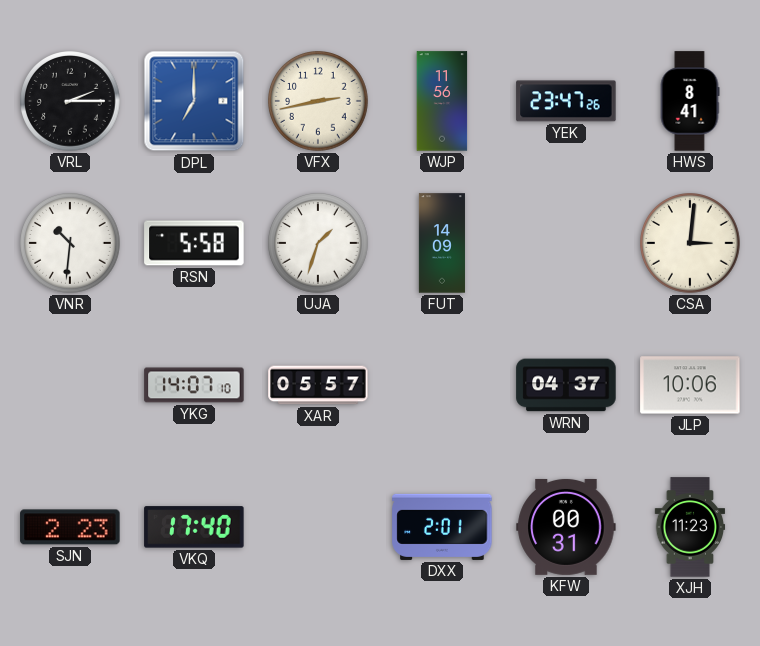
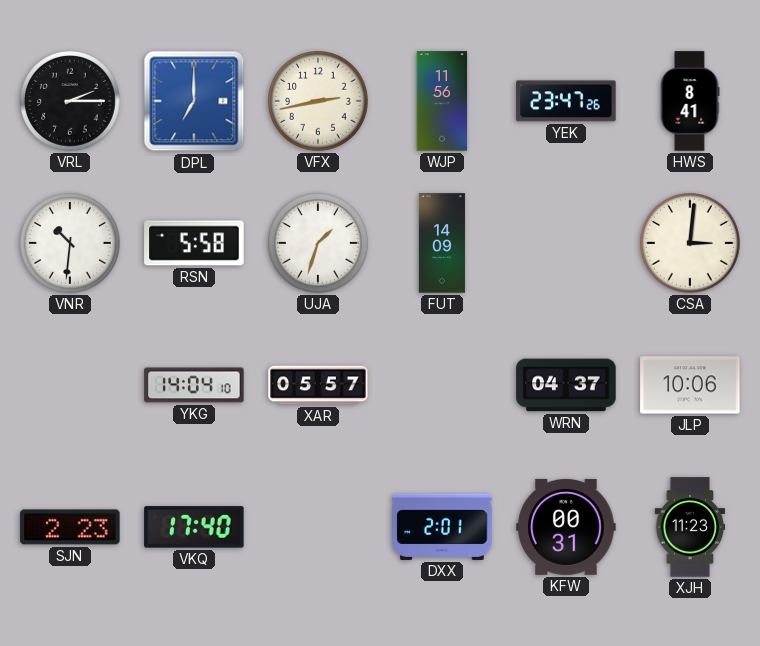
YKG: 14:07 -> 14:04
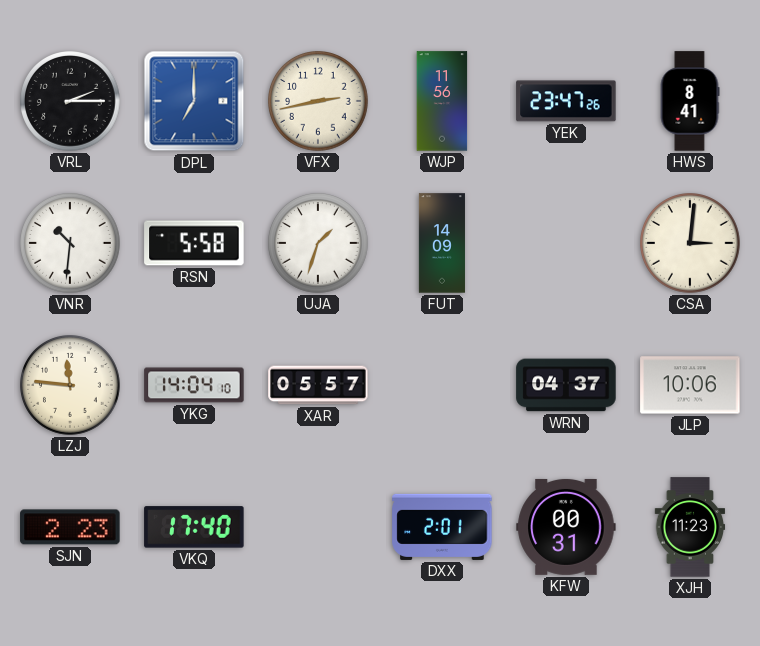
LZJ: none -> 11:46
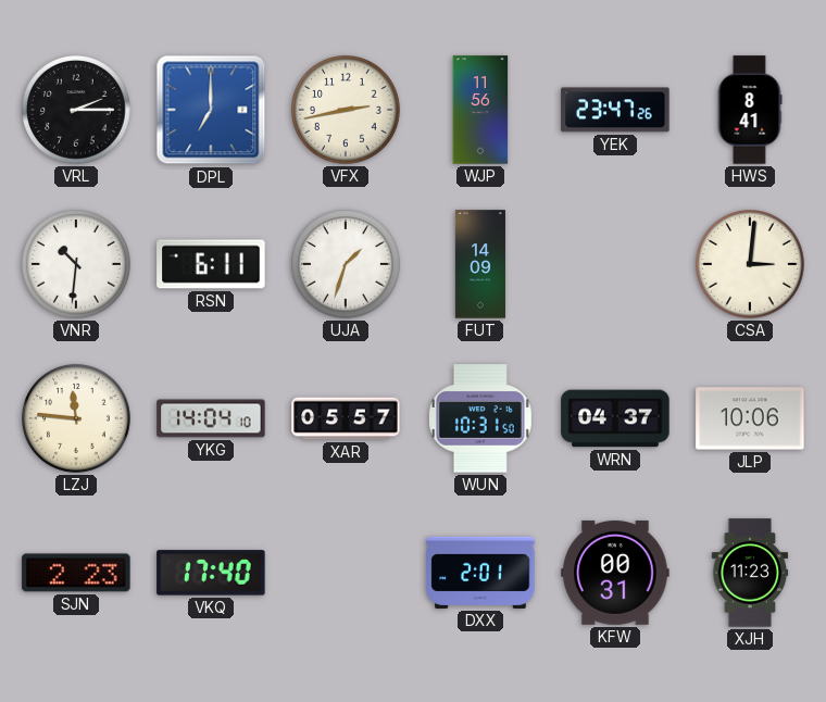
RSN: 5:58 -> 6:11
WUN: none -> 10:31
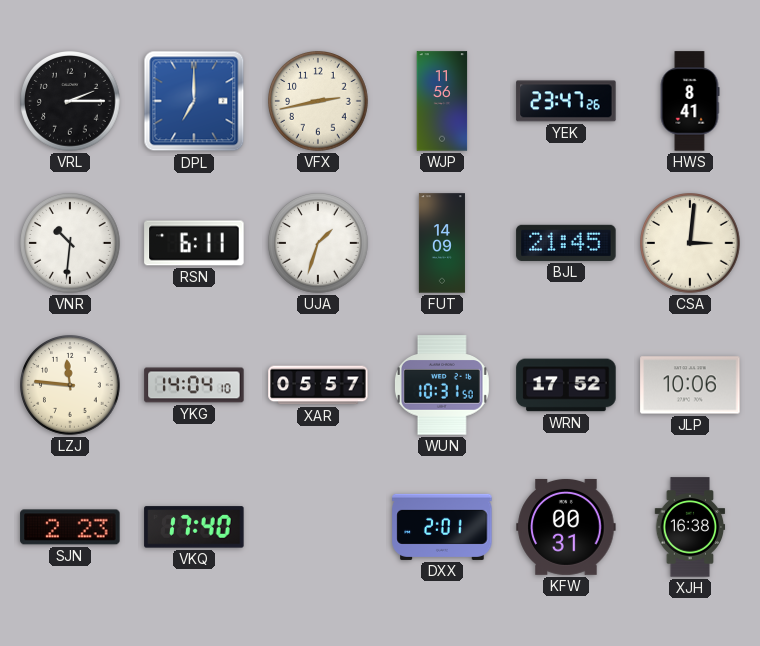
BJL: none -> 21:45
WRN: 04:37 -> 17:52
XJH: 11:23 -> 16:38
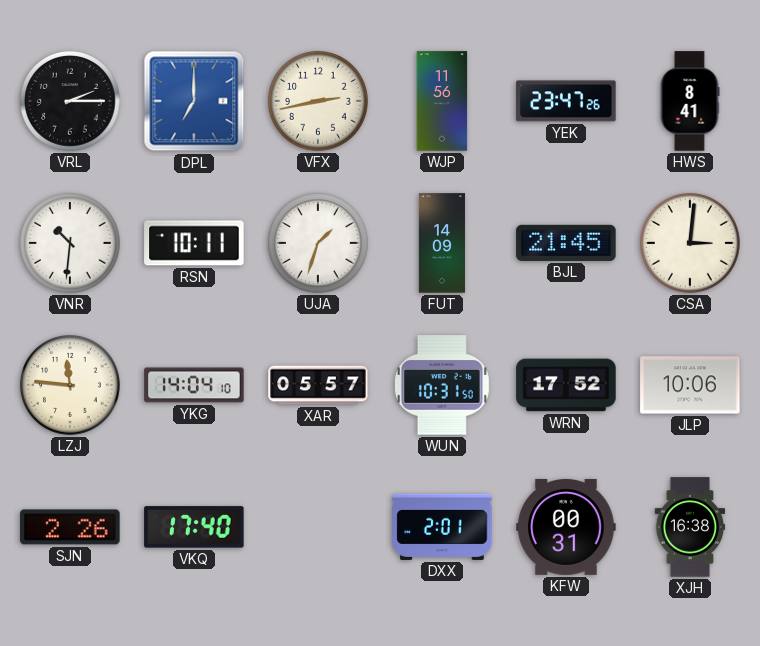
RSN: 6:11 -> 10:11
SJN: 2:23 -> 2:26
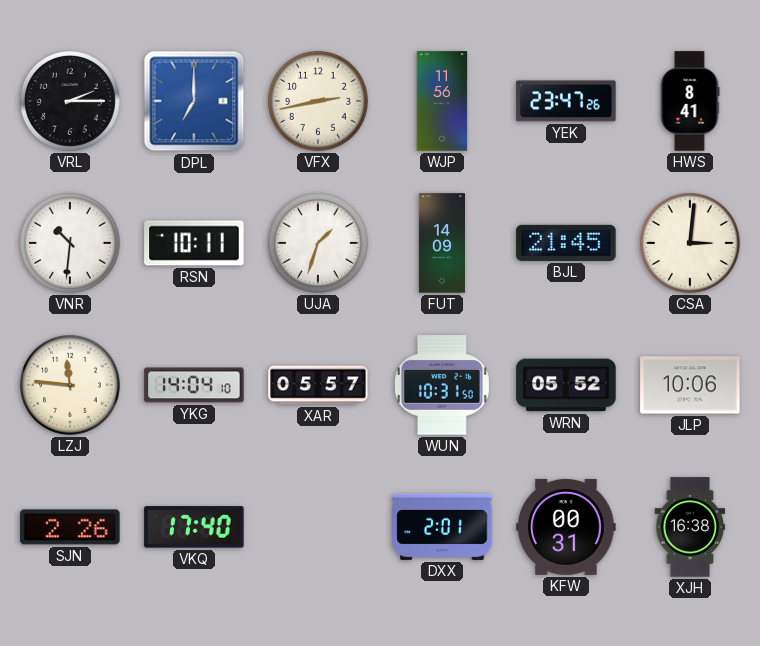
WRN: 17:52 -> 05:52
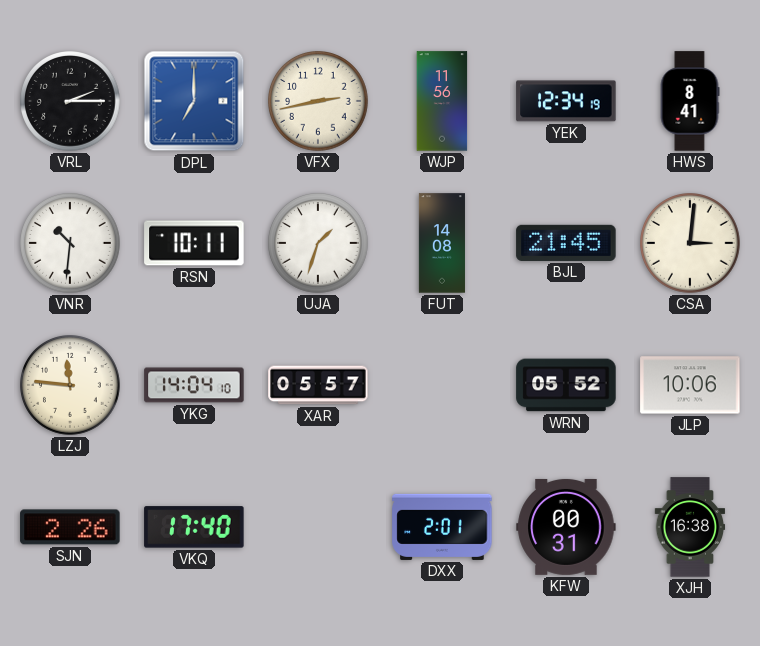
YEK: 23:47 -> 12:34
FUT: 14:09 -> 14:08
WUN: 10:31 -> none
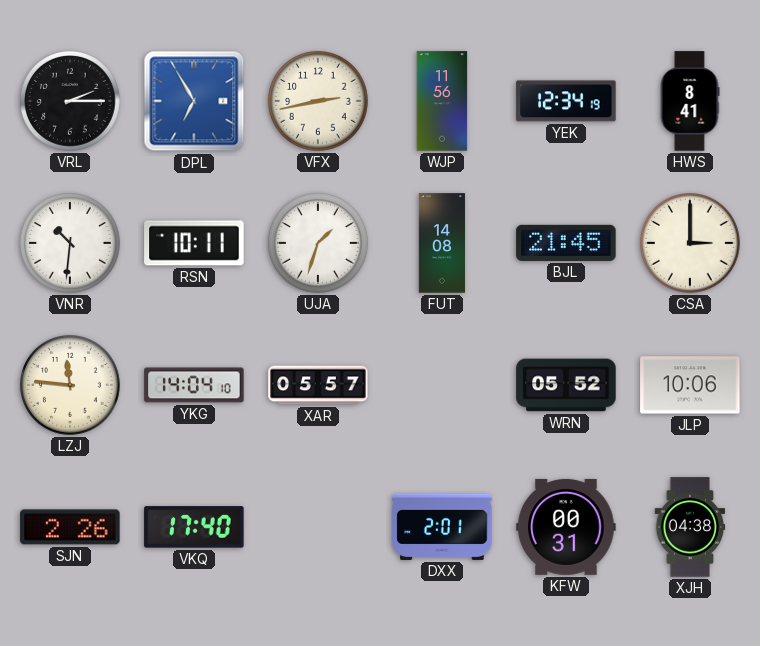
DPL: 7:00 -> 6:55
CSA: 3:01 -> 3:00
XJH: 16:38 -> 04:38
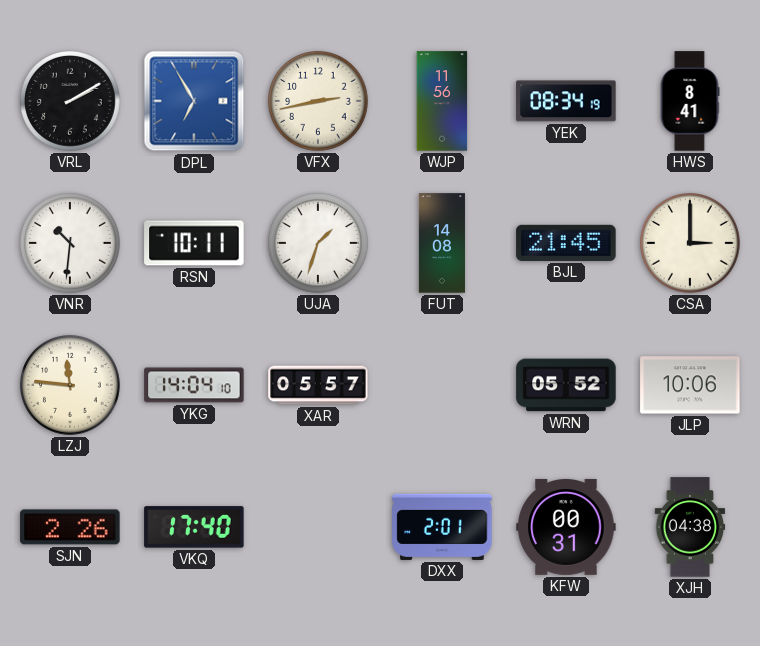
VRL: 2:15 -> 2:10
YEK: 12:34 -> 08:34
